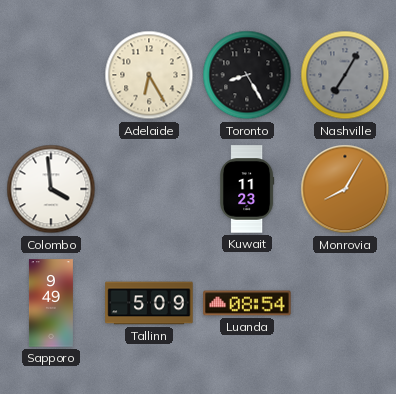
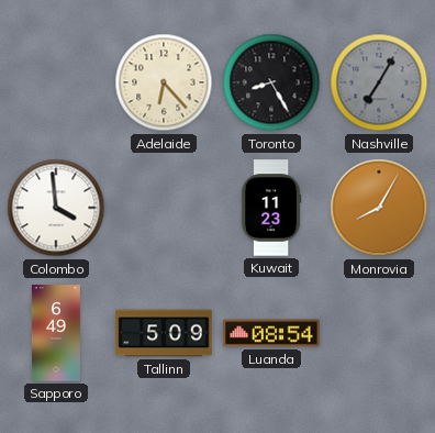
Adelaide: 6:25 -> 6:23
Sapporo: 9:49 -> 6:49
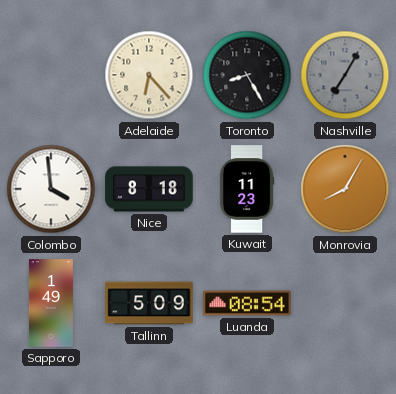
Nice: none -> 8:18
Sapporo: 6:49 -> 1:49
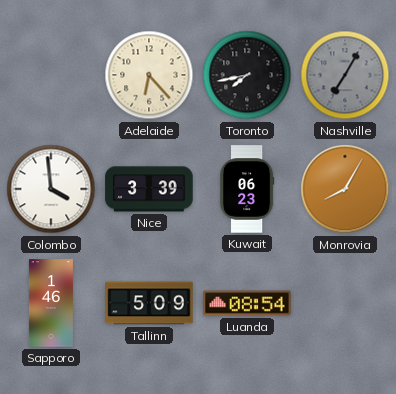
Toronto: 8:25 -> 7:43
Nice: 8:18 -> 3:39
Kuwait: 11:23 -> 06:23
Sapporo: 1:49 -> 1:46
